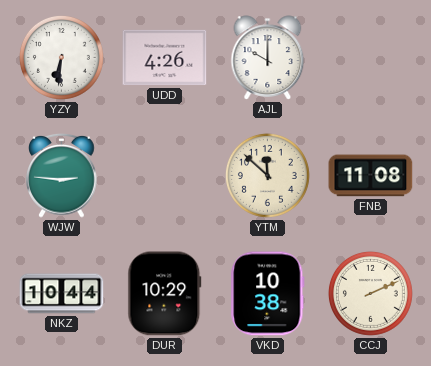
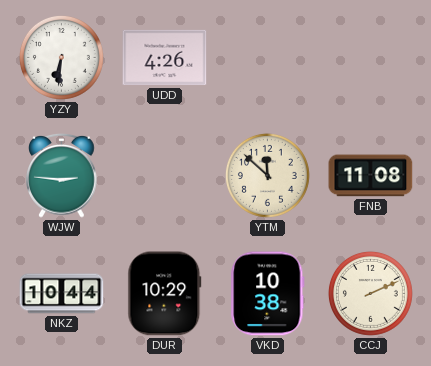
AJL: 10:00 -> none
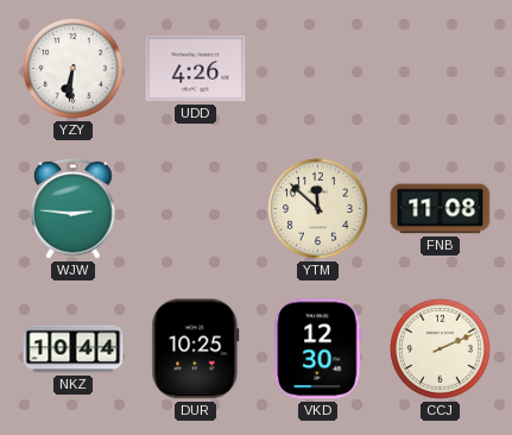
DUR: 10:29 -> 10:25
VKD: 10:38 -> 12:30
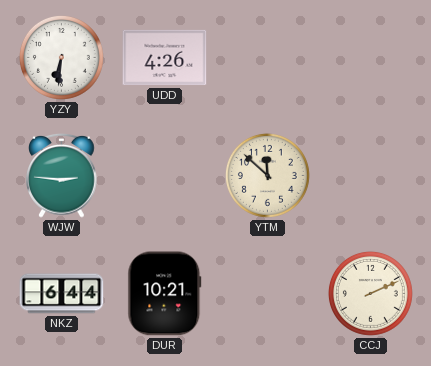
FNB: 11:08 -> none
NKZ: 10:44 -> 6:44
DUR: 10:25 -> 10:21
VKD: 12:30 -> none
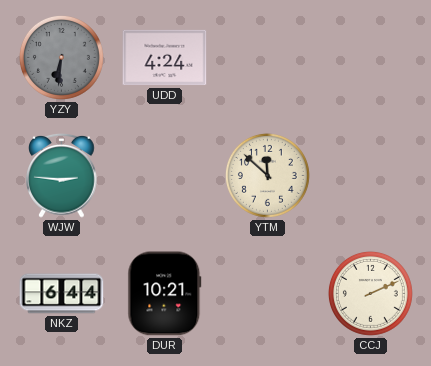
YZY dial: white -> grey
UDD: 4:26 -> 4:24
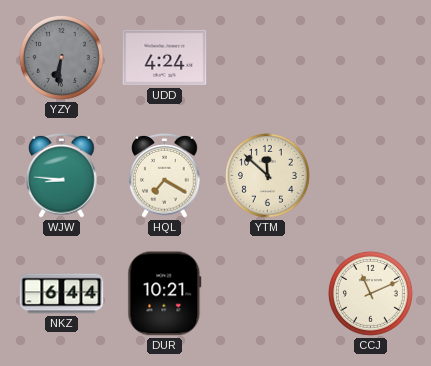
WJW: 2:46 -> 8:46
HQL: none -> 7:20
CCJ: 2:11 -> 11:11
